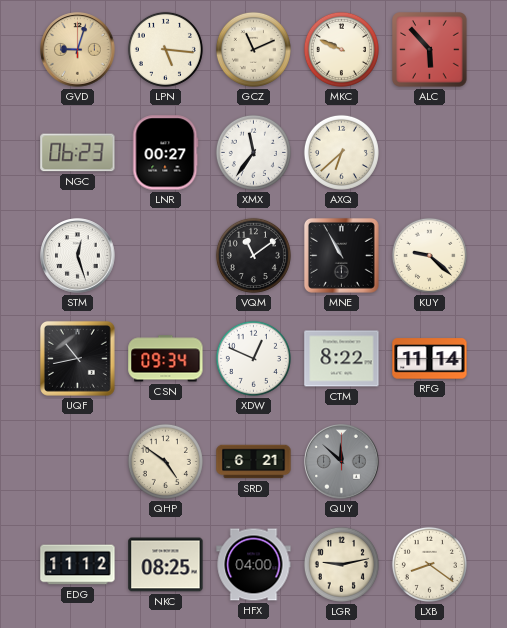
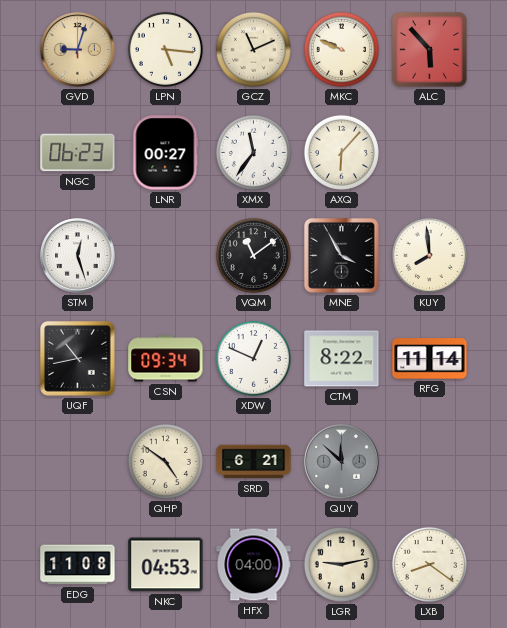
AXQ: 6:38 -> 6:07
MNE: 10:55 -> 3:55
KUY: 9:22 -> 7:59
EDG: 11:12 -> 11:08
NKC: 08:25 -> 04:53
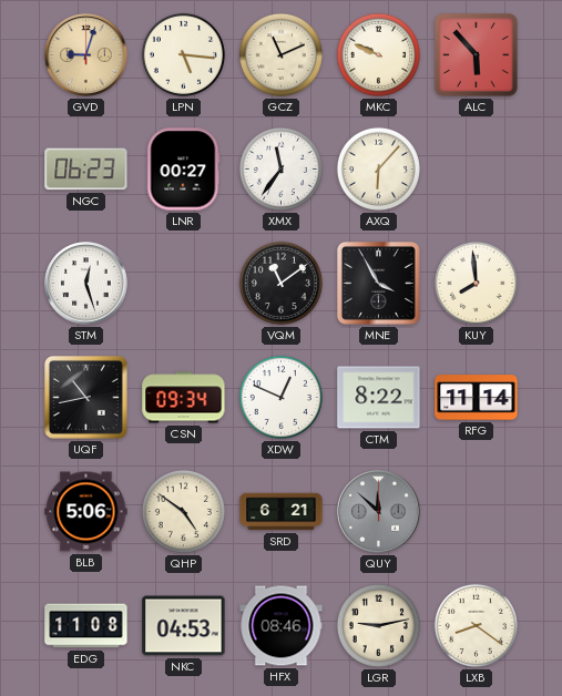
BLB: none -> 5:06
HFX: 04:00 -> 08:46
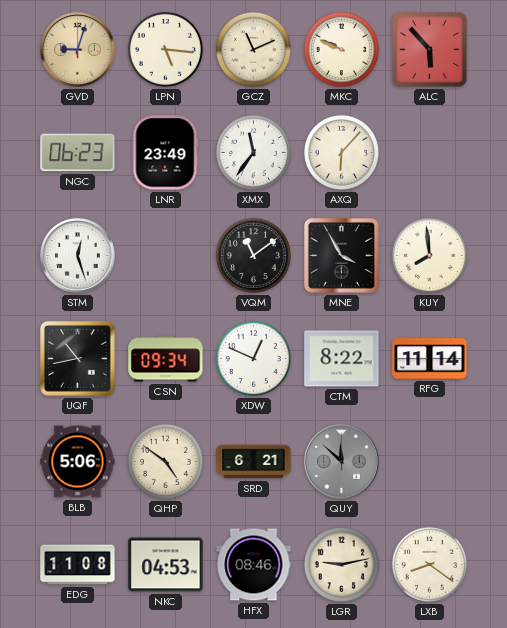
LNR: 00:27 -> 23:49
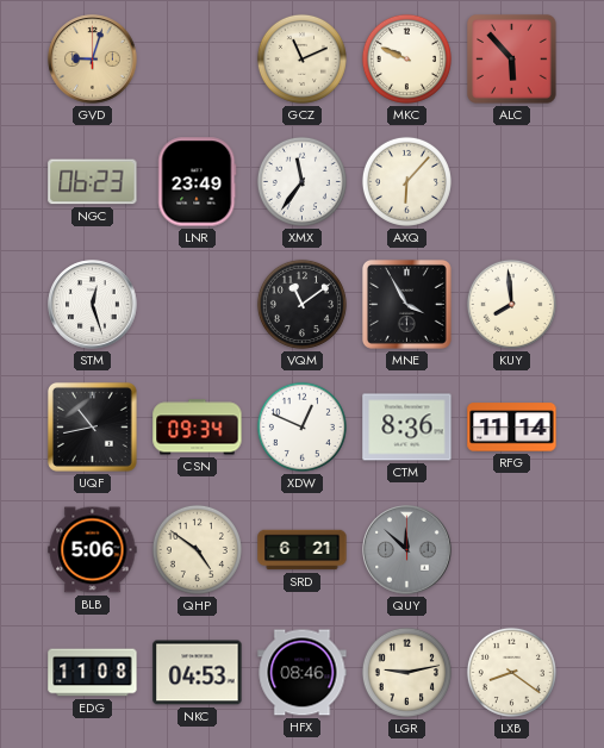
LPN: 5:16 -> none
CTM: 8:22 -> 8:36
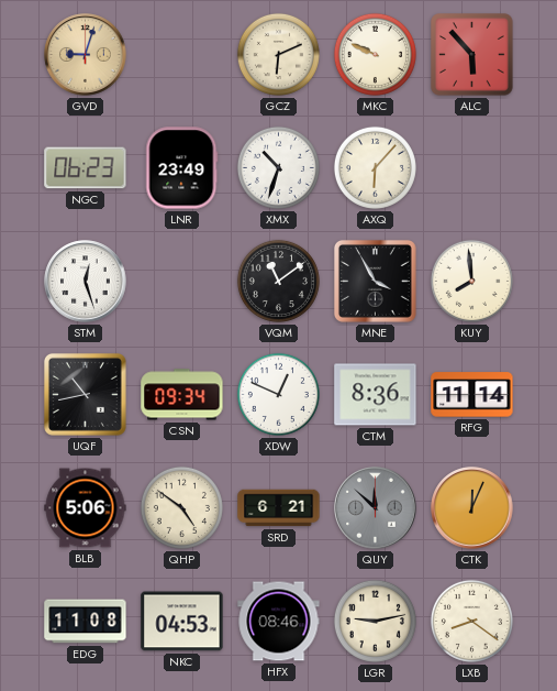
GCZ: 11:11 -> 6:11
XMX: 11:36 -> 10:33
CTK: none -> 12:04
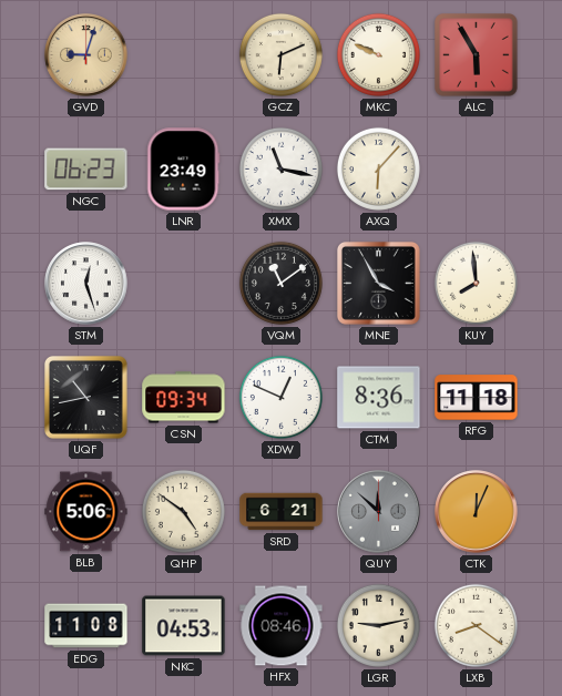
ALC: 5:53 -> 5:55
XMX: 10:33 -> 11:17
RFG: 11:14 -> 11:18
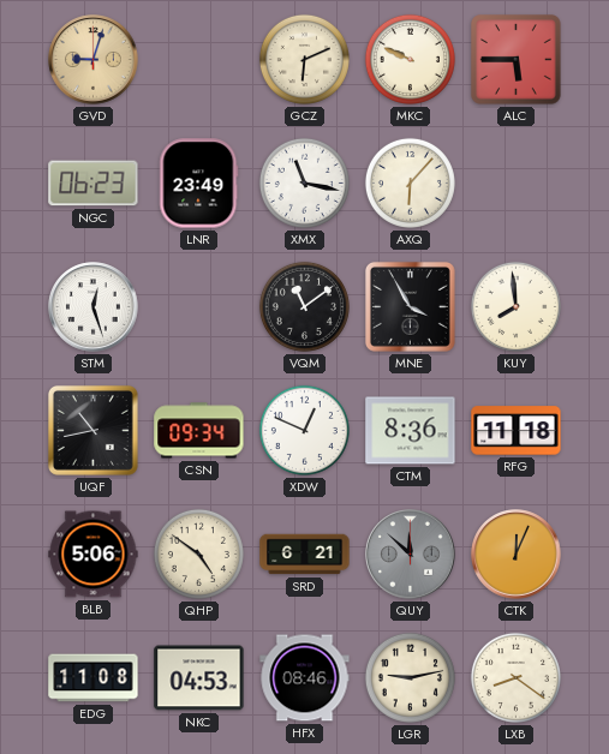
ALC: 5:55 -> 5:45
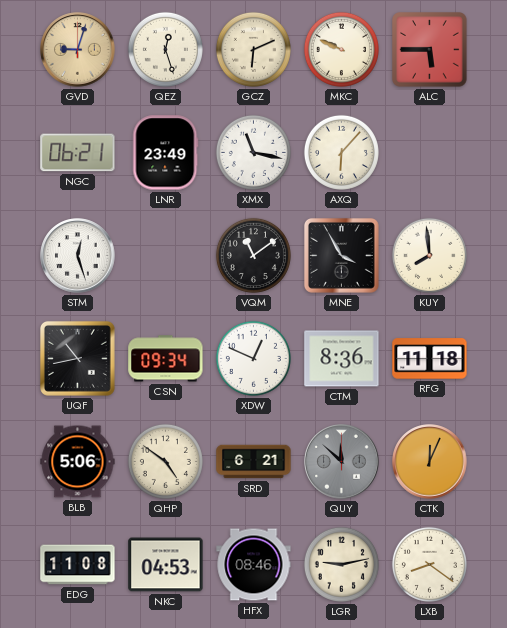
QEZ: none -> 12:27
NGC: 06:23 -> 06:21
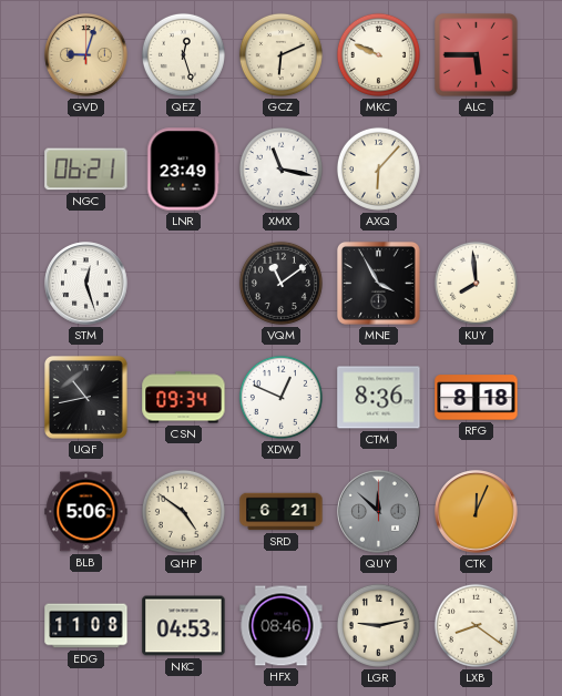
RFG: 11:18 -> 8:18
